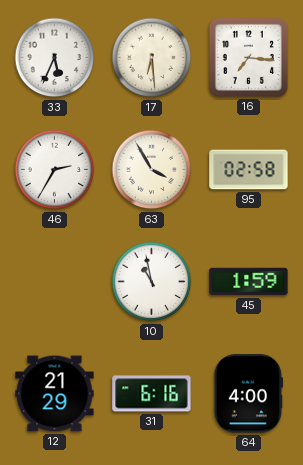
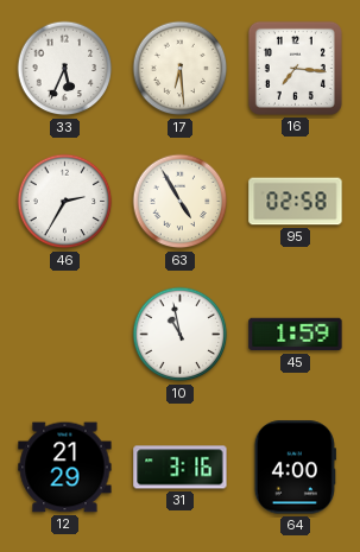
63: 3:55 -> 4:55
31: 6:16 -> 3:16
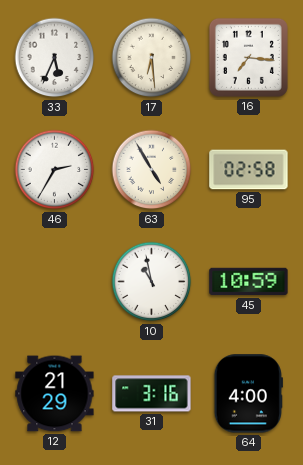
45: 1:59 -> 10:59
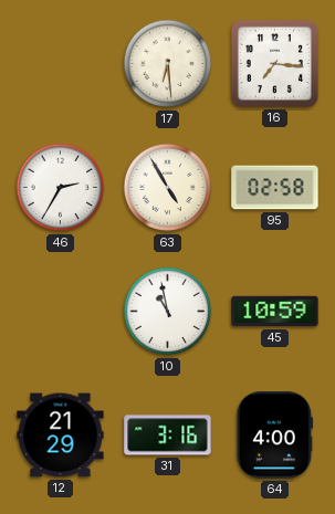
33: 5:34 -> none
